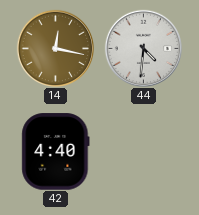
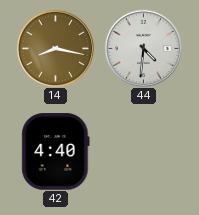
14: 12:17 -> 8:17
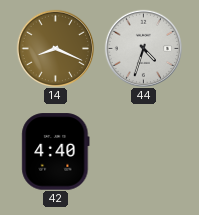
14: 8:17 -> 8:19
44: 4:31 -> 4:33
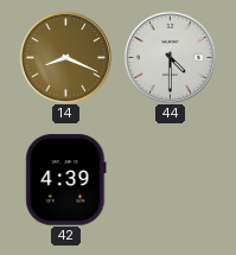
44: 4:33 -> 4:30
42: 4:40 -> 4:39
